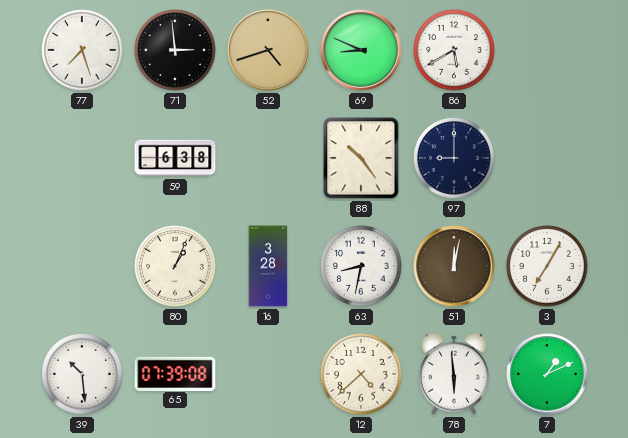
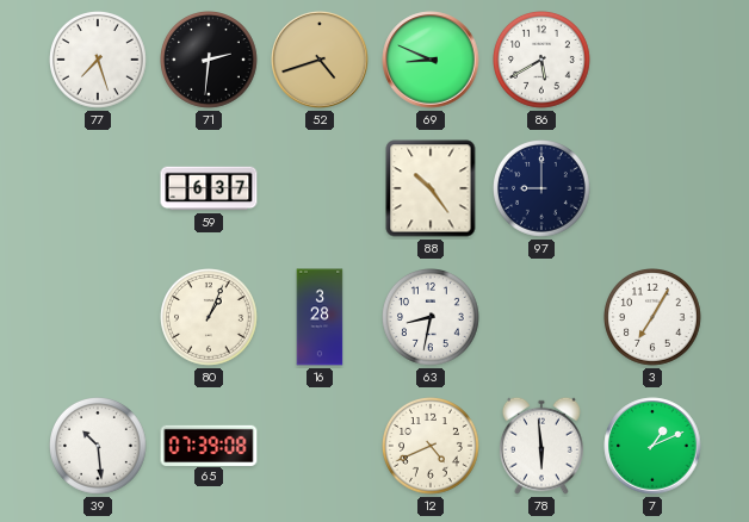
71: 2:59 -> 2:31
59: 6:38 -> 6:37
51: 12:02 -> none
12: 4:38 -> 4:41
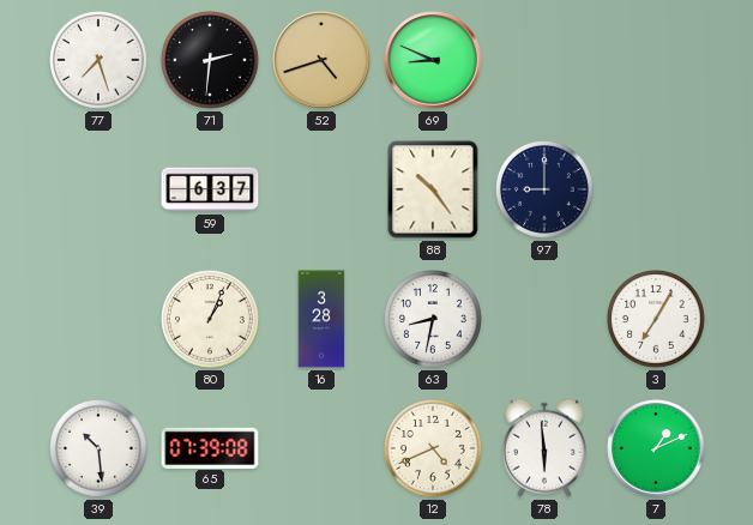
86: 5:40 -> none
